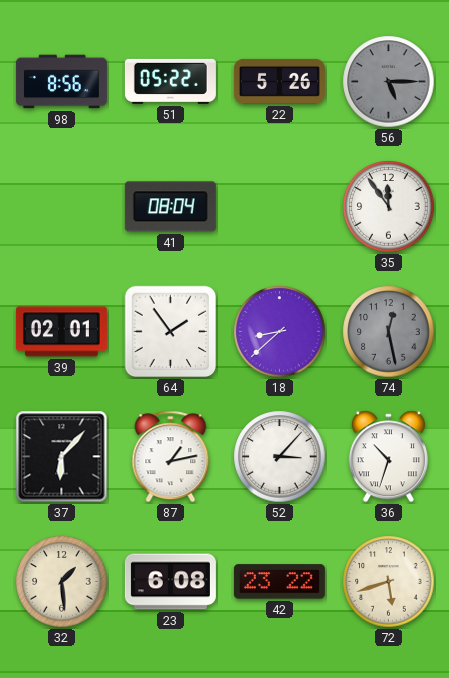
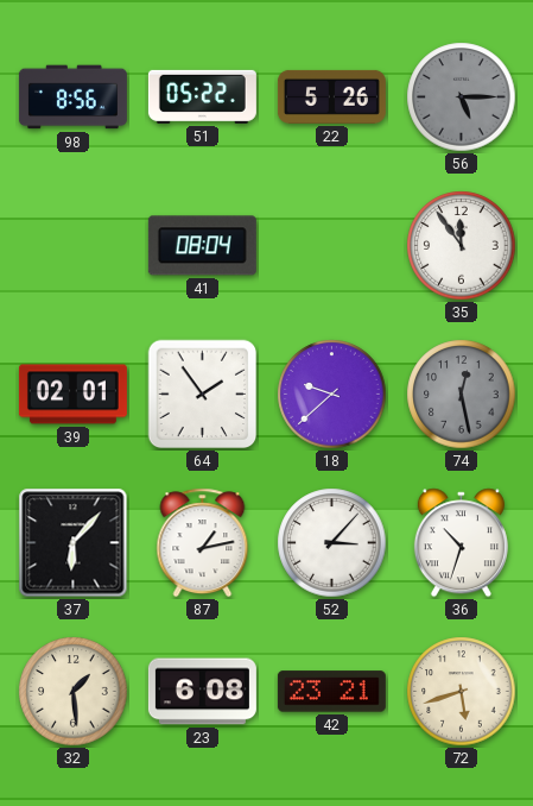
18: 8:38 -> 9:38
42: 23:22 -> 23:21
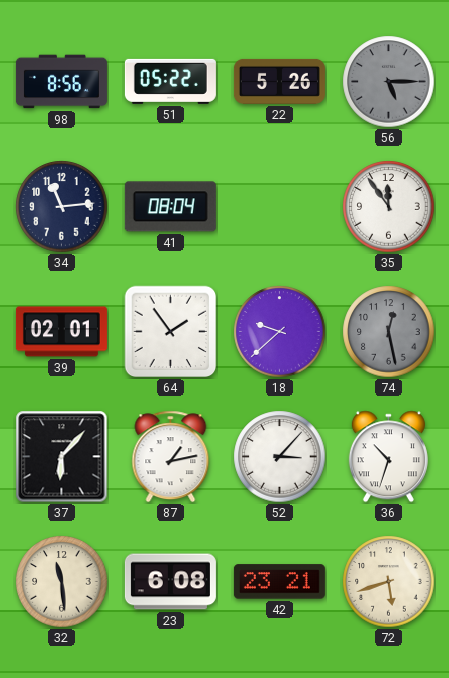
34: none -> 11:14
32: 1:29 -> 11:29
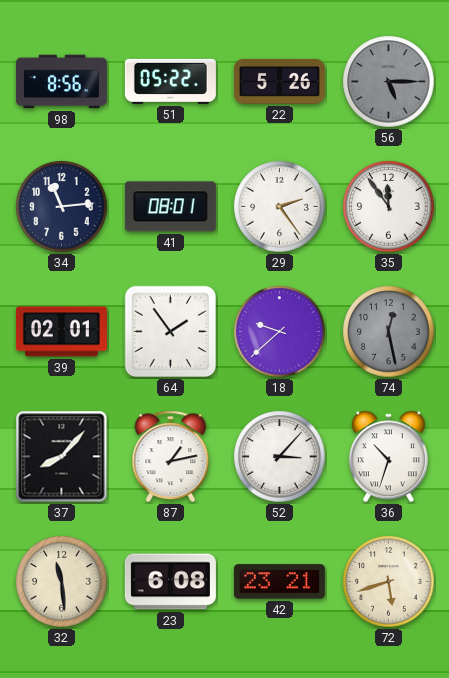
41: 08:04 -> 08:01
29: none -> 2:24
37: 6:07 -> 8:07
